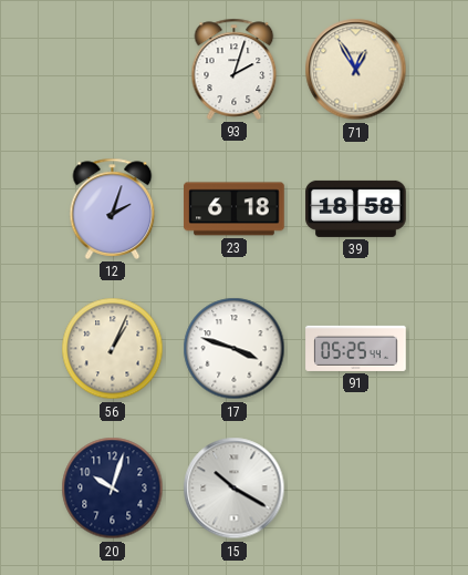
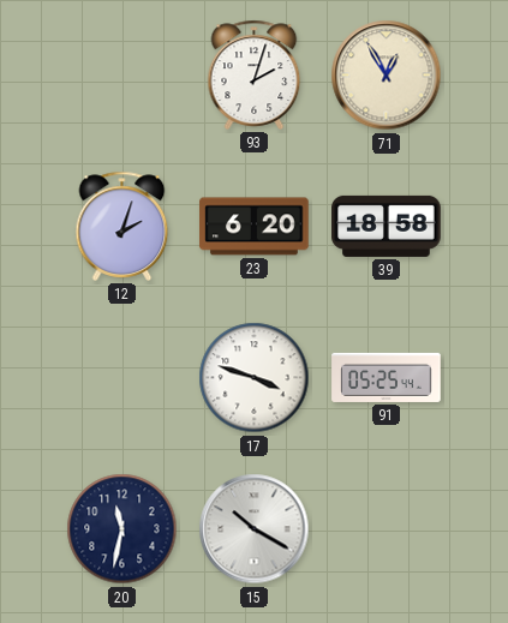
23: 6:18 -> 6:20
56: 1:04 -> none
20: 10:03 -> 11:32
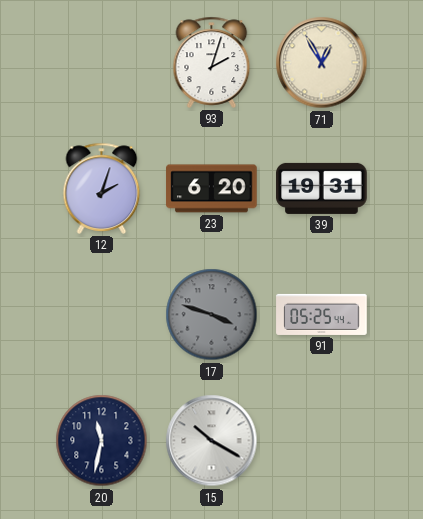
39: 18:58 -> 19:31
17 dial: white -> grey
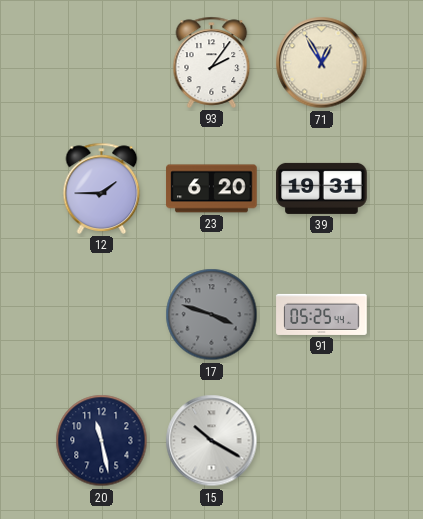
93: 2:03 -> 2:06
12: 2:03 -> 1:45
20: 11:32 -> 11:28
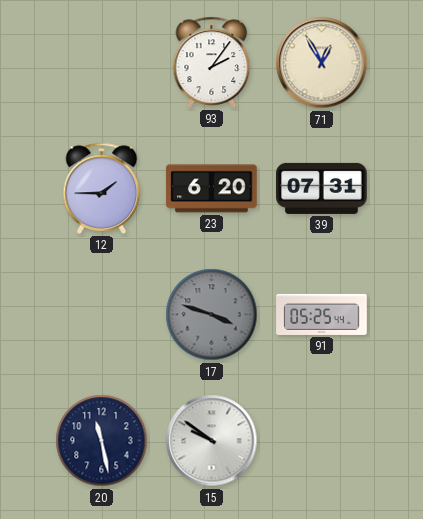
39: 19:31 -> 07:31
15: 10:20 -> 9:51
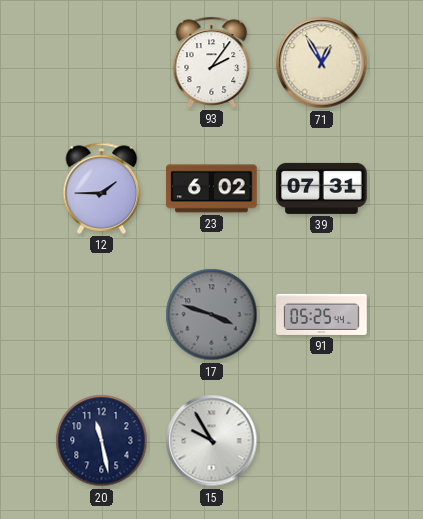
23: 6:20 -> 6:02
15: 9:51 -> 9:55
